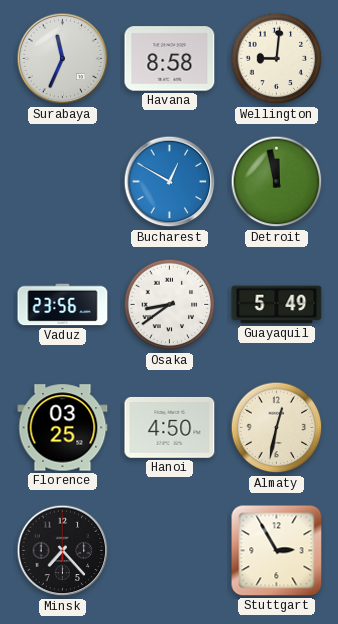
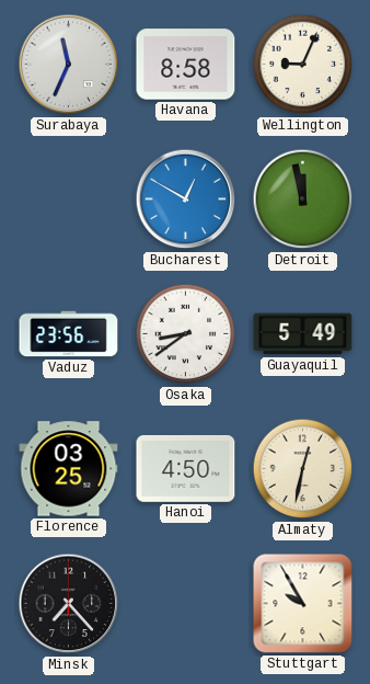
Wellington: 9:01 -> 9:04
Stuttgart: 2:55 -> 9:55
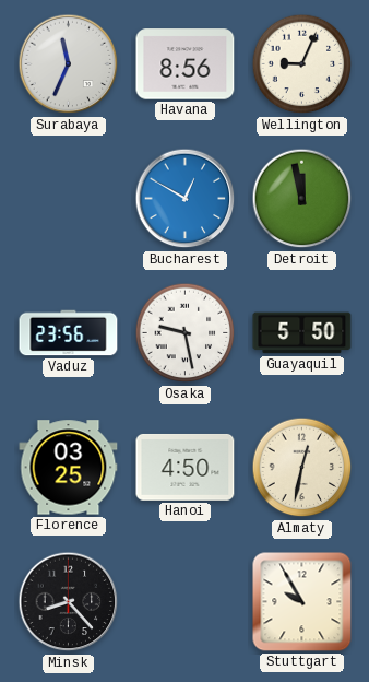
Havana: 8:58 -> 8:56
Osaka: 8:39 -> 9:28
Guayaquil: 5:49 -> 5:50
Minsk: 7:23 -> 8:23
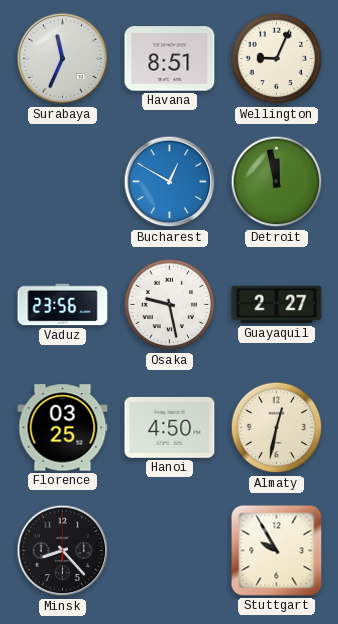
Havana: 8:56 -> 8:51
Guayaquil: 5:50 -> 2:27
